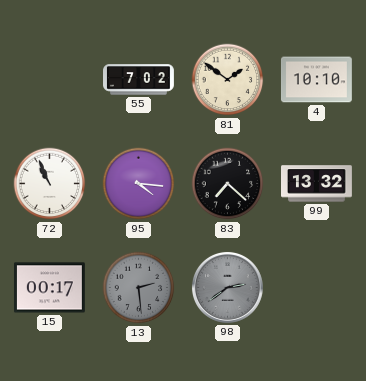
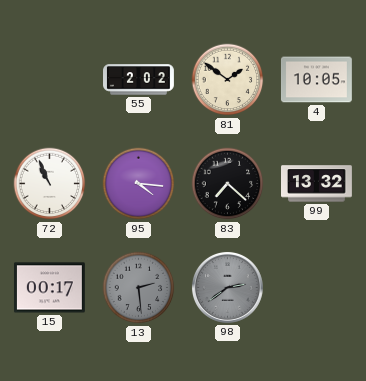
55: 7:02 -> 2:02
4: 10:10 -> 10:05
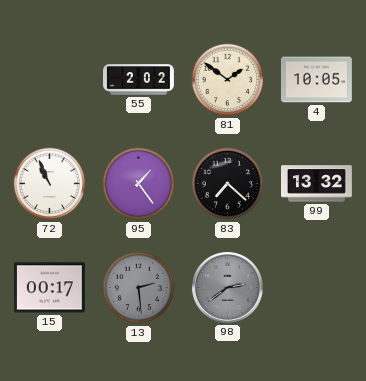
95: 4:16 -> 1:24
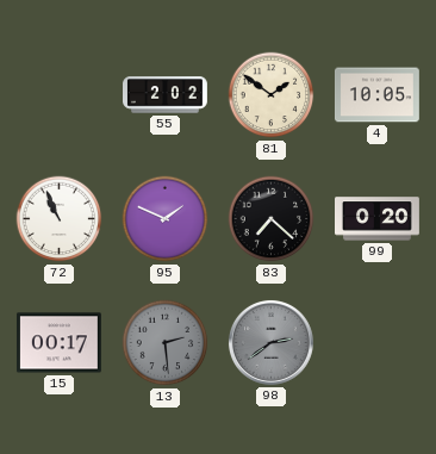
95: 1:24 -> 1:49
99: 13:32 -> 0:20
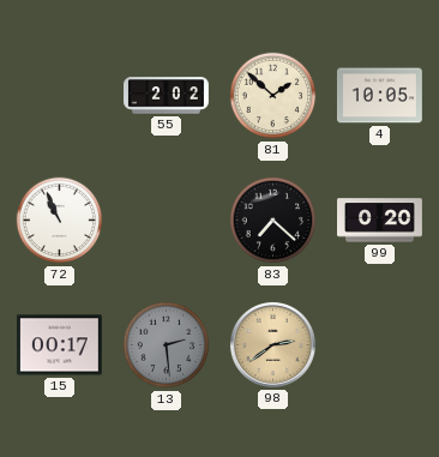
81: 1:51 -> 1:52
95: 1:49 -> none
98 dial: grey -> champagne
